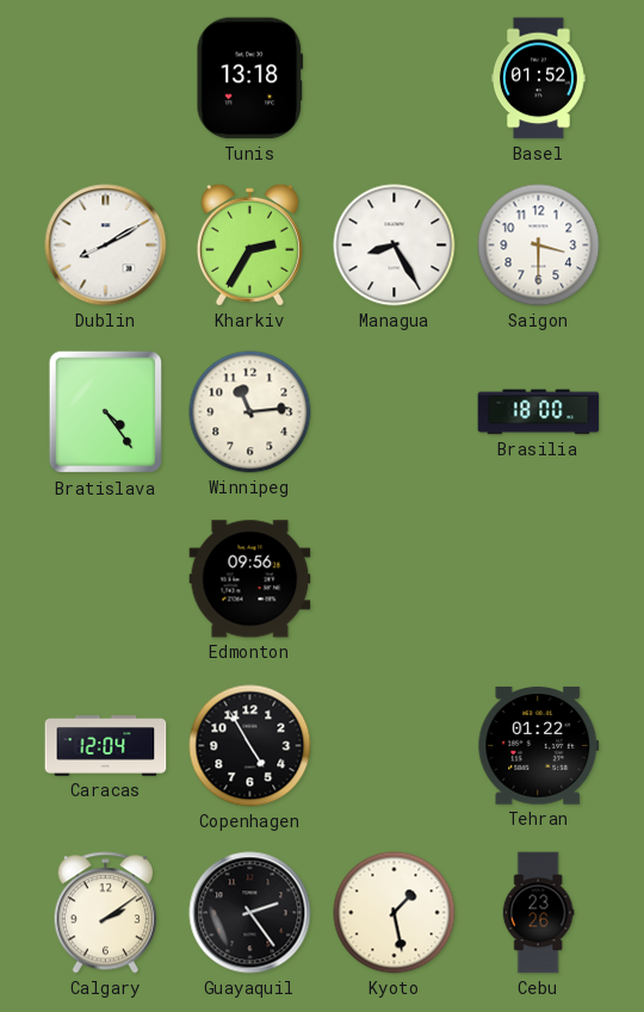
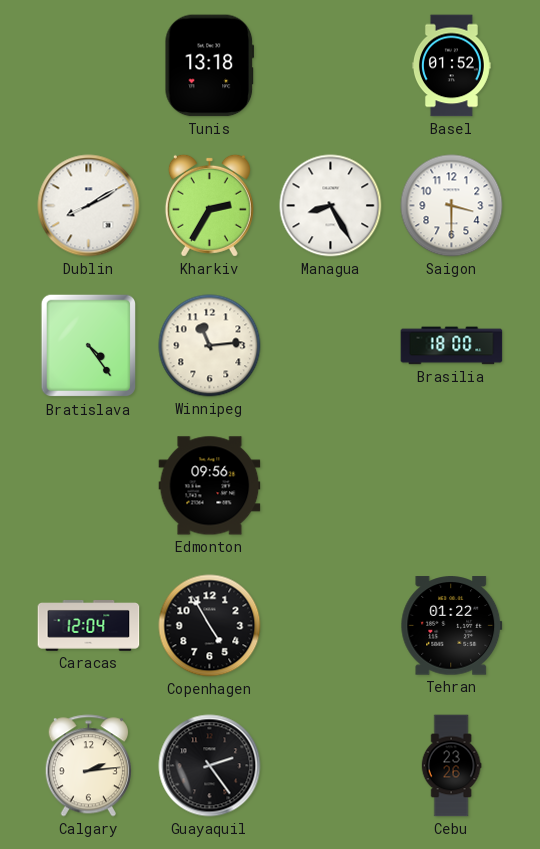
Calgary: 2:09 -> 2:14
Kyoto: 1:28 -> none
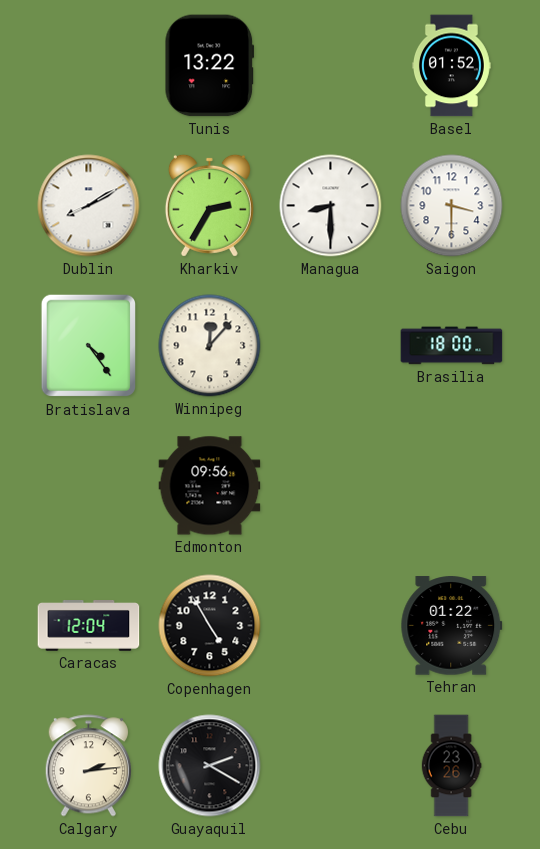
Tunis: 13:18 -> 13:22
Managua: 8:25 -> 8:30
Winnipeg: 11:14 -> 12:07
Guayaquil: 2:24 -> 2:20
